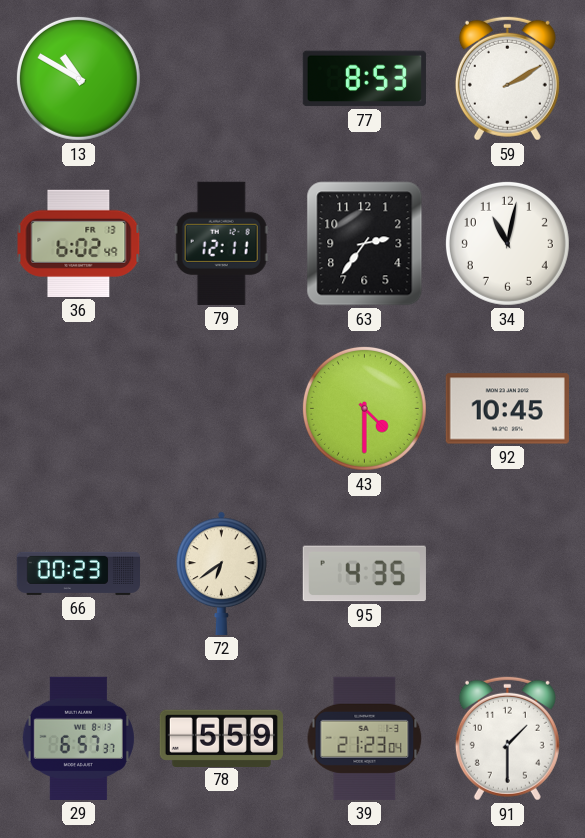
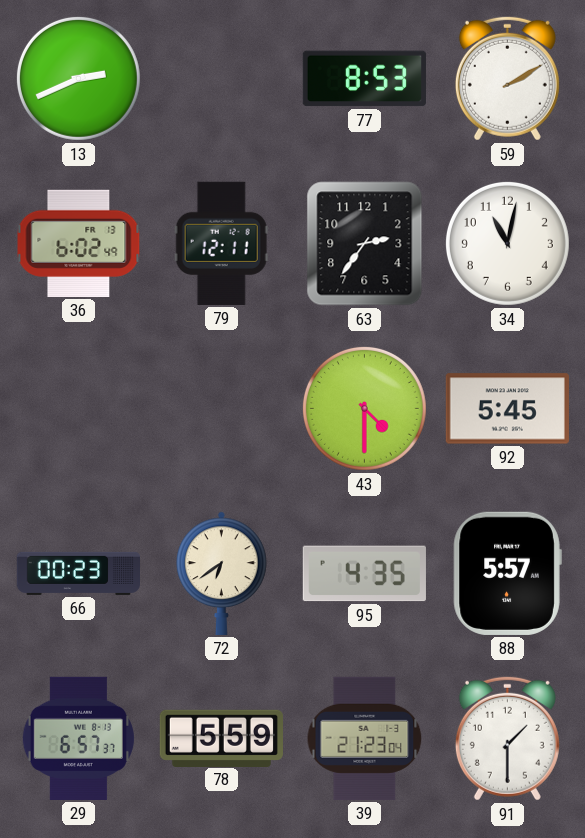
13: 10:50 -> 2:41
92: 10:45 -> 5:45
88: none -> 5:57
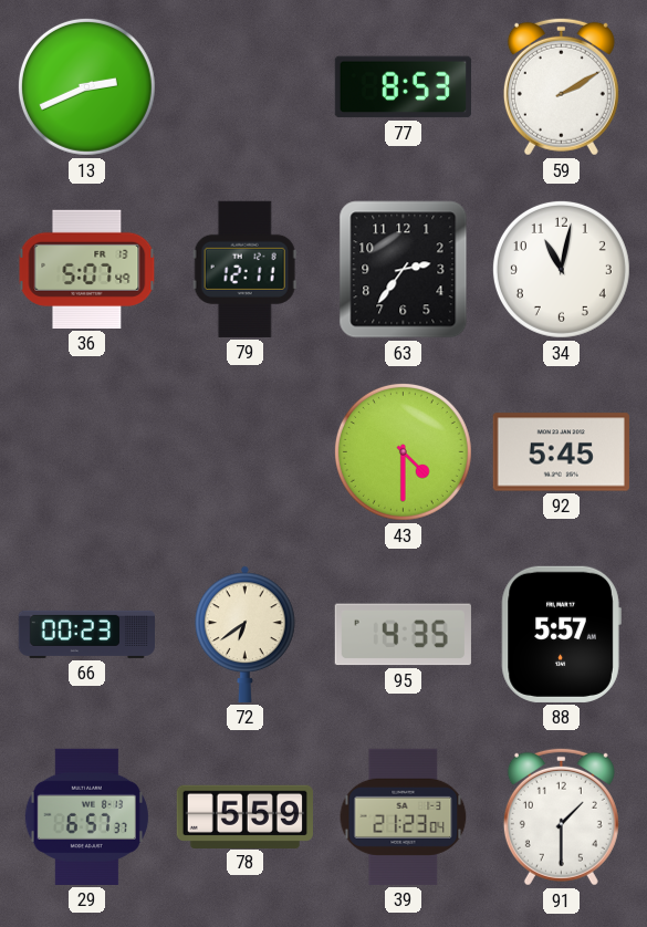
36: 6:02 -> 5:07
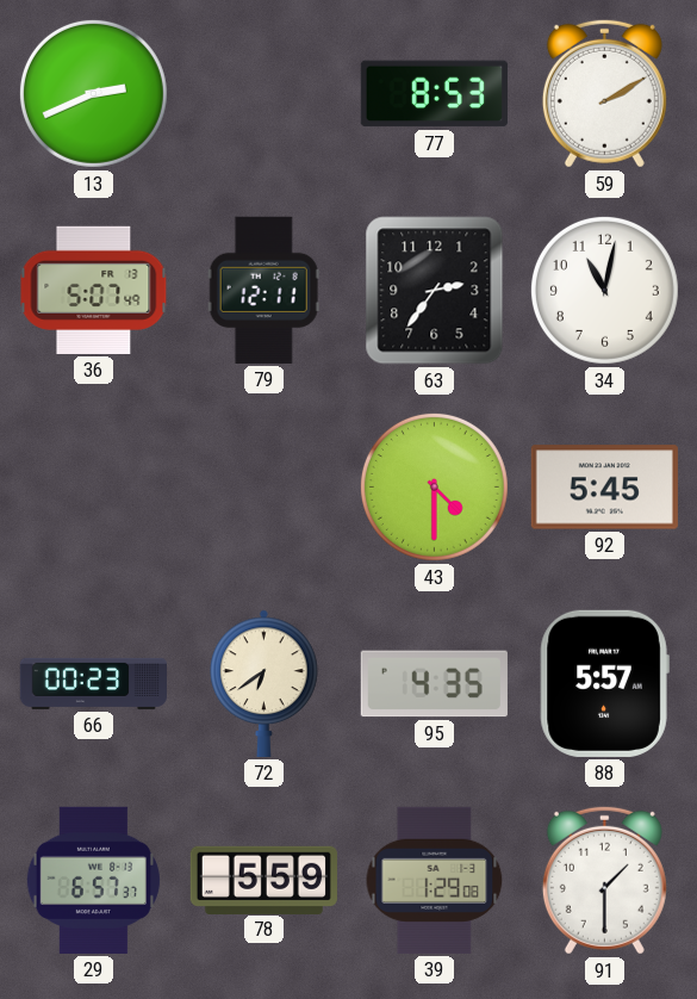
39: 21:23 -> 1:29
